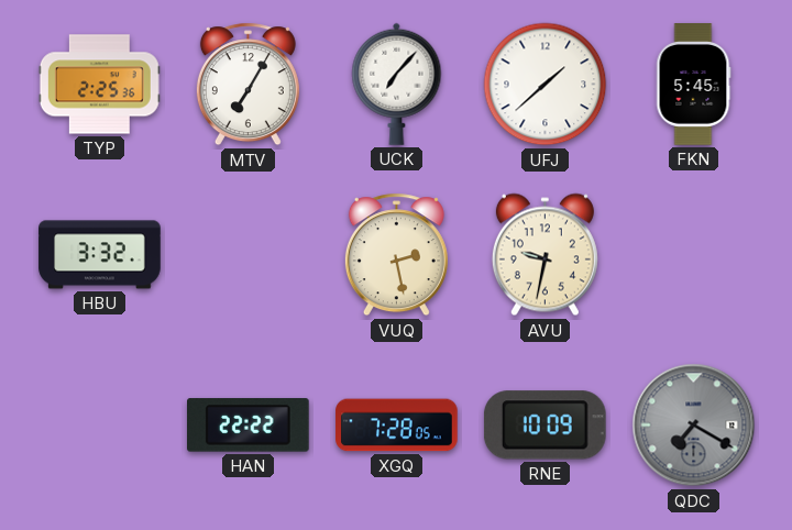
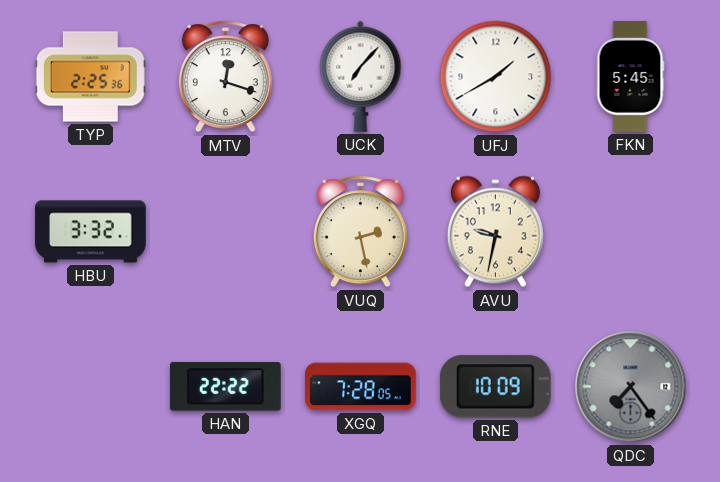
MTV: 7:05 -> 12:18
UFJ: 1:38 -> 1:40
QDC: 7:20 -> 7:24
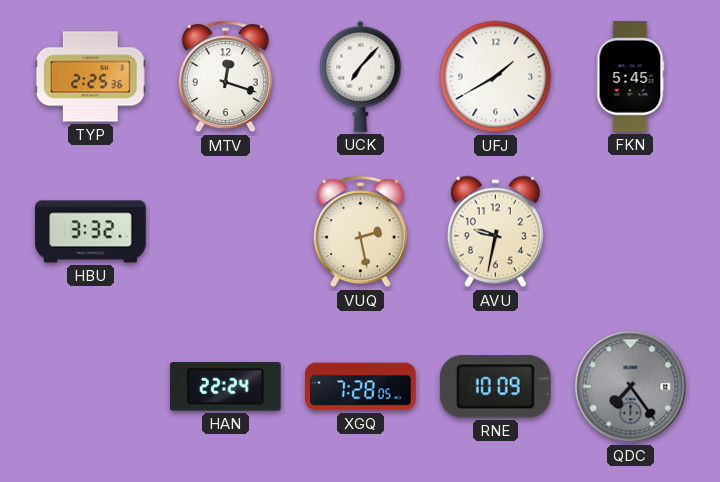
HAN: 22:22 -> 22:24
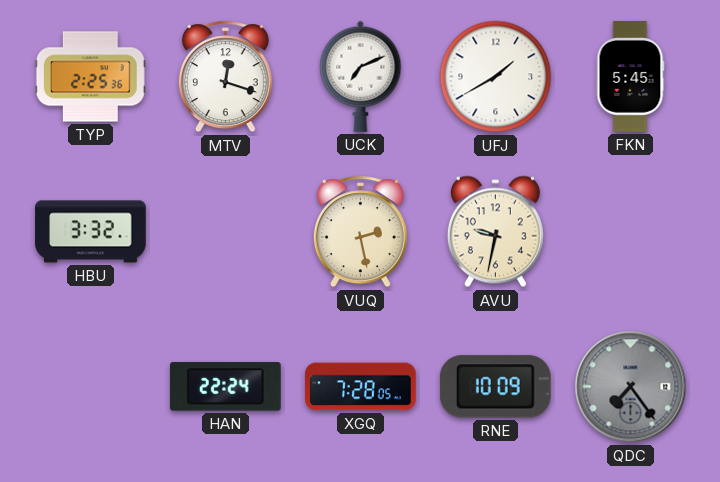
UCK: 7:07 -> 7:11
